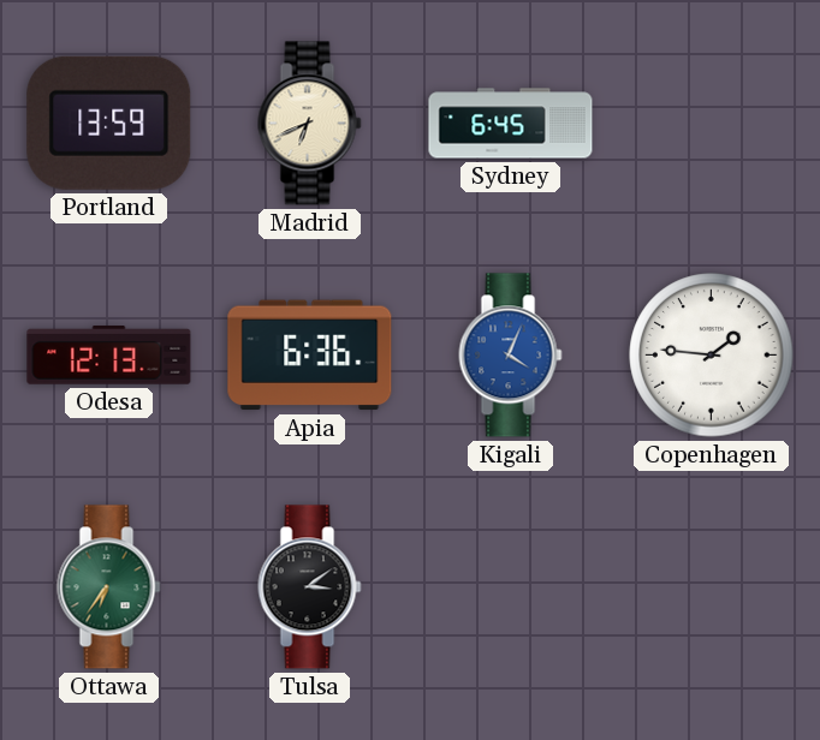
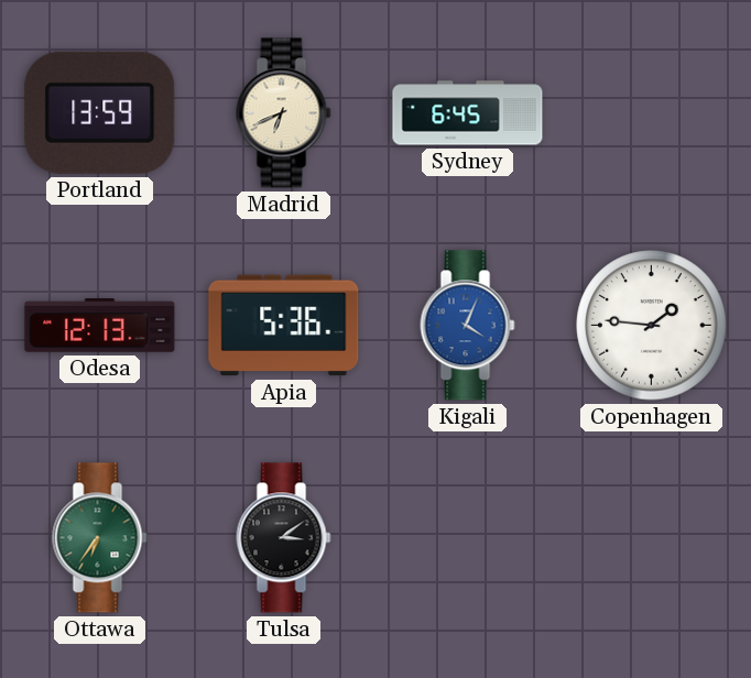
Apia: 6:36 -> 5:36
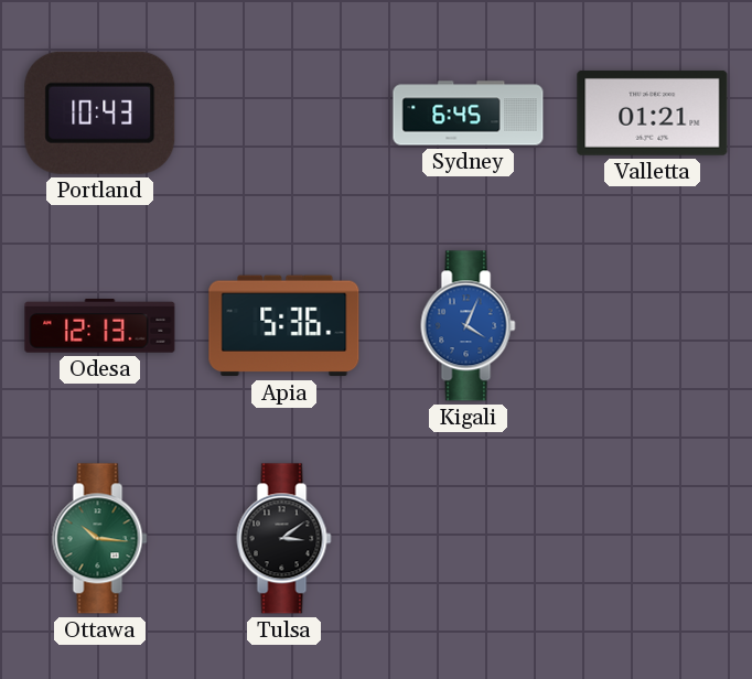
Portland: 13:59 -> 10:43
Madrid: 6:41 -> none
Valletta: none -> 01:21
Copenhagen: 1:46 -> none
Ottawa: 6:36 -> 10:16
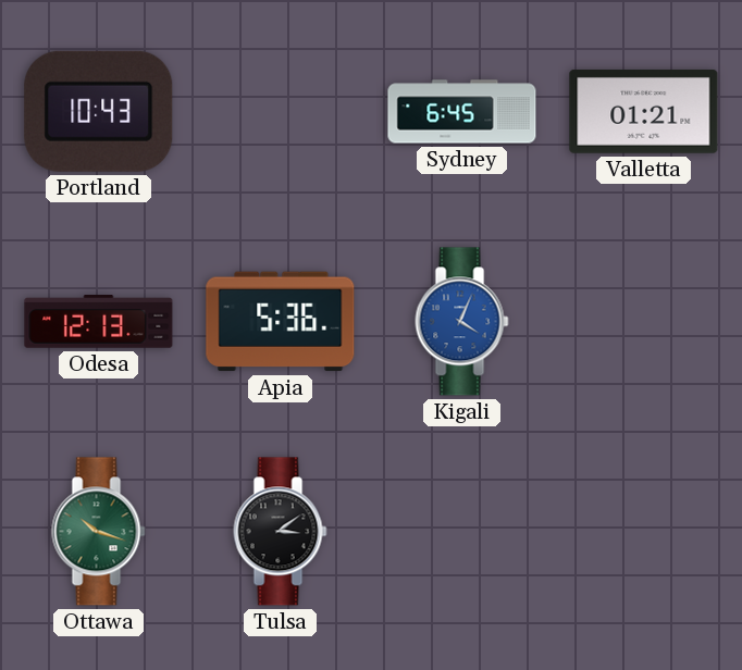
Ottawa: 10:16 -> 10:18
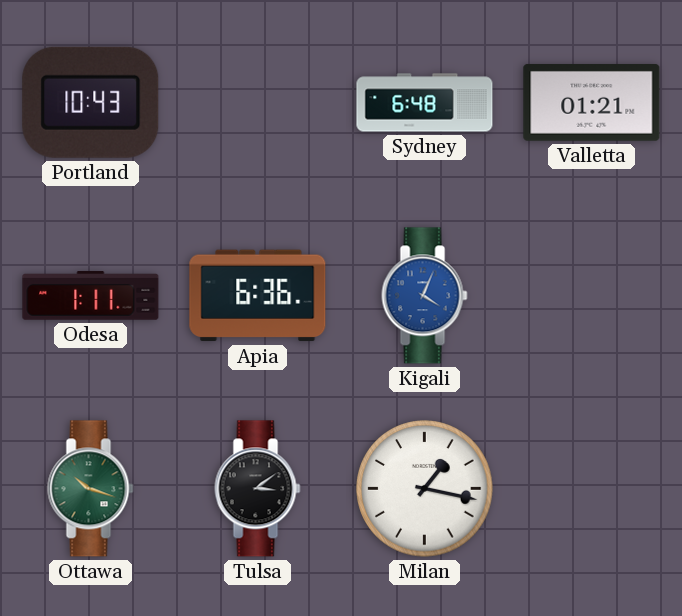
Sydney: 6:45 -> 6:48
Odesa: 12:13 -> 1:11
Apia: 5:36 -> 6:36
Milan: none -> 1:17
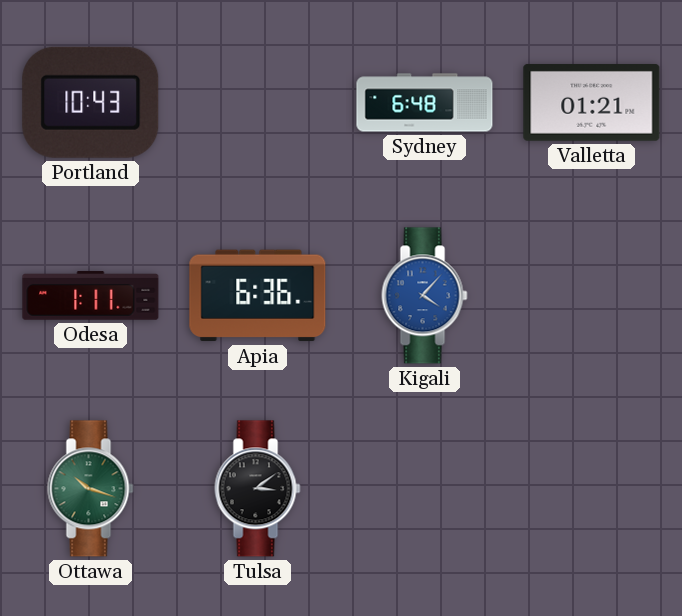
Kigali: 4:04 -> 4:07
Milan: 1:17 -> none
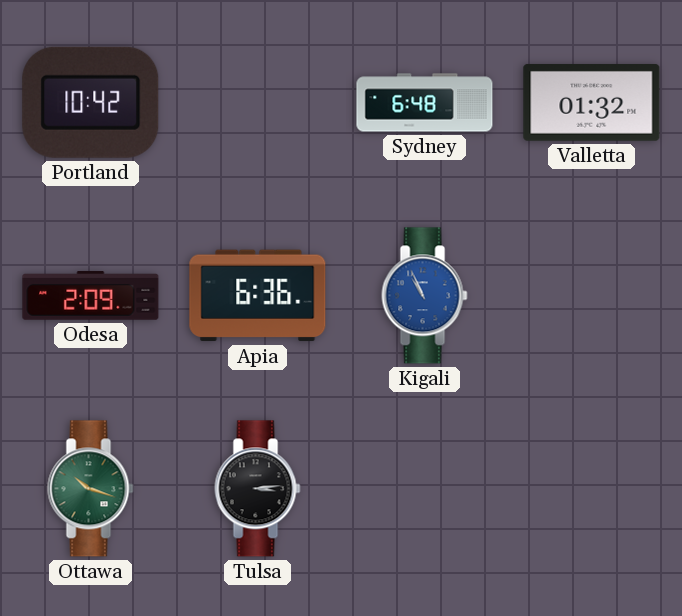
Portland: 10:43 -> 10:42
Valletta: 01:21 -> 01:32
Odesa: 1:11 -> 2:09
Kigali: 4:07 -> 10:56
Tulsa: 3:09 -> 3:14
